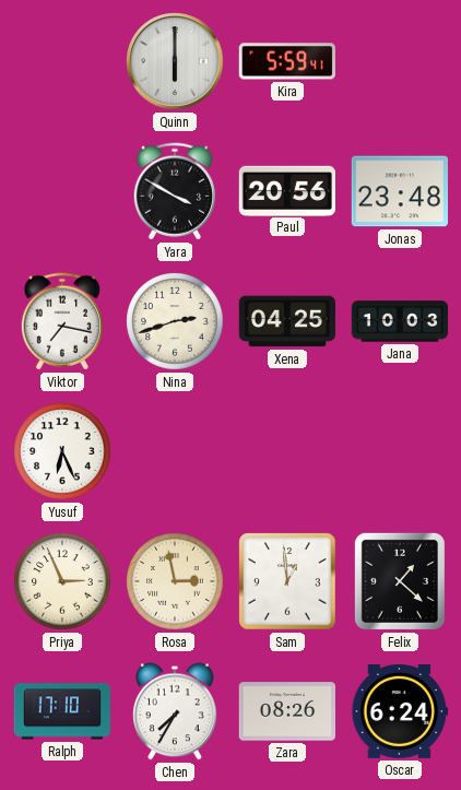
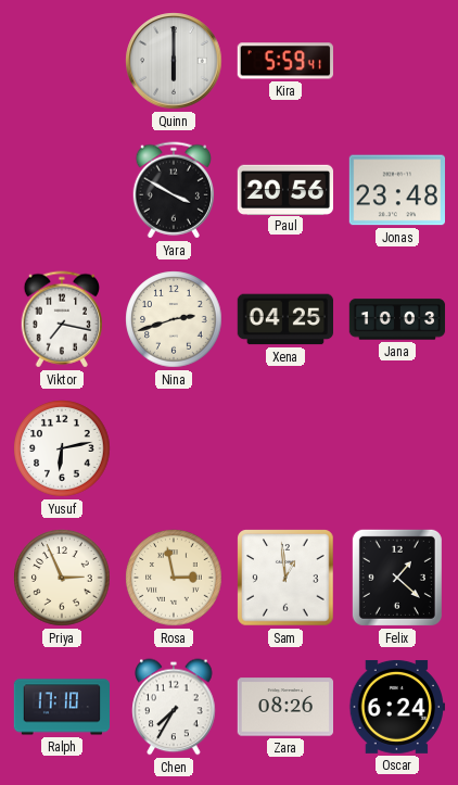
Yusuf: 6:26 -> 6:13
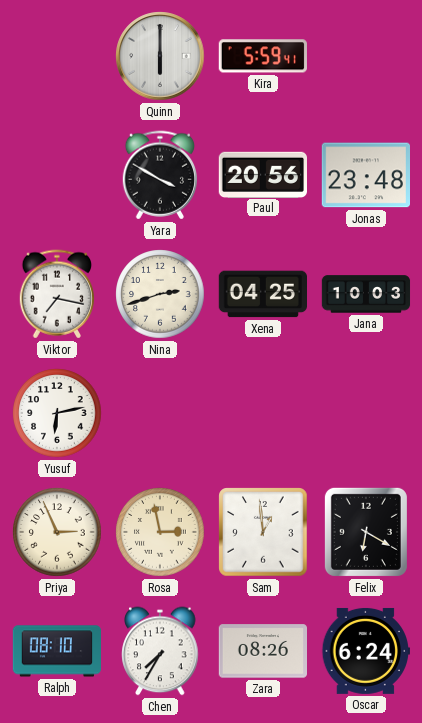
Felix: 1:22 -> 6:20
Ralph: 17:10 -> 08:10
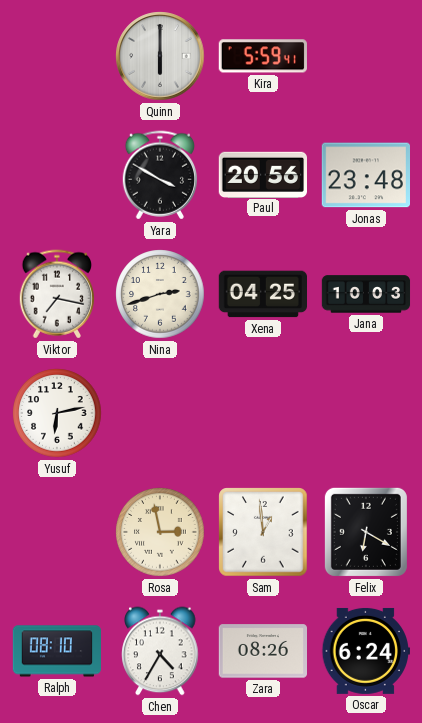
Priya: 2:56 -> none
Chen: 7:35 -> 4:35
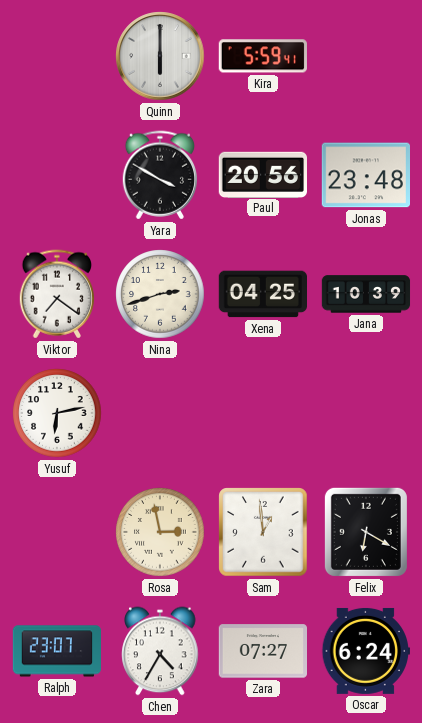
Viktor: 7:17 -> 7:21
Jana: 10:03 -> 10:39
Ralph: 08:10 -> 23:07
Zara: 08:26 -> 07:27
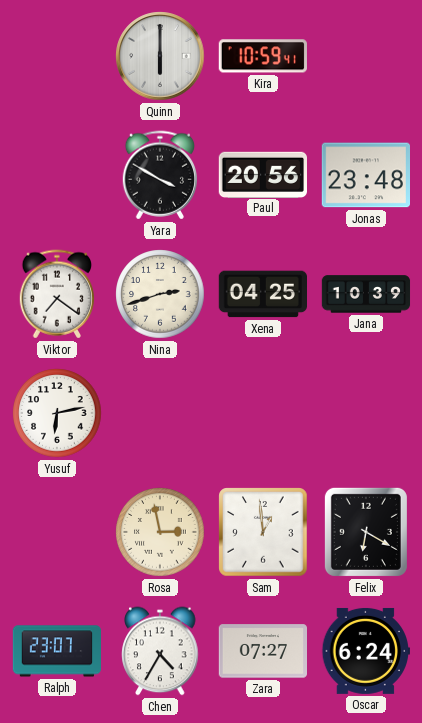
Kira: 5:59 -> 10:59
